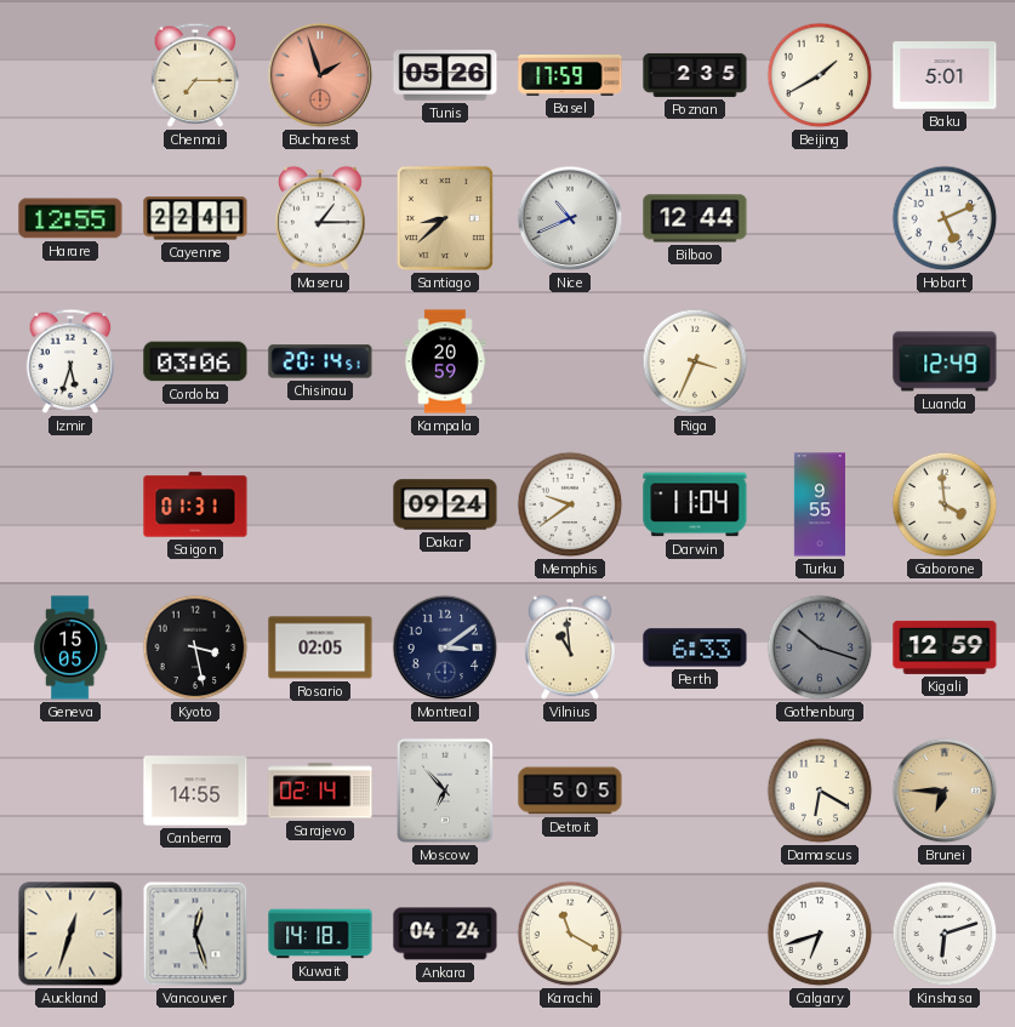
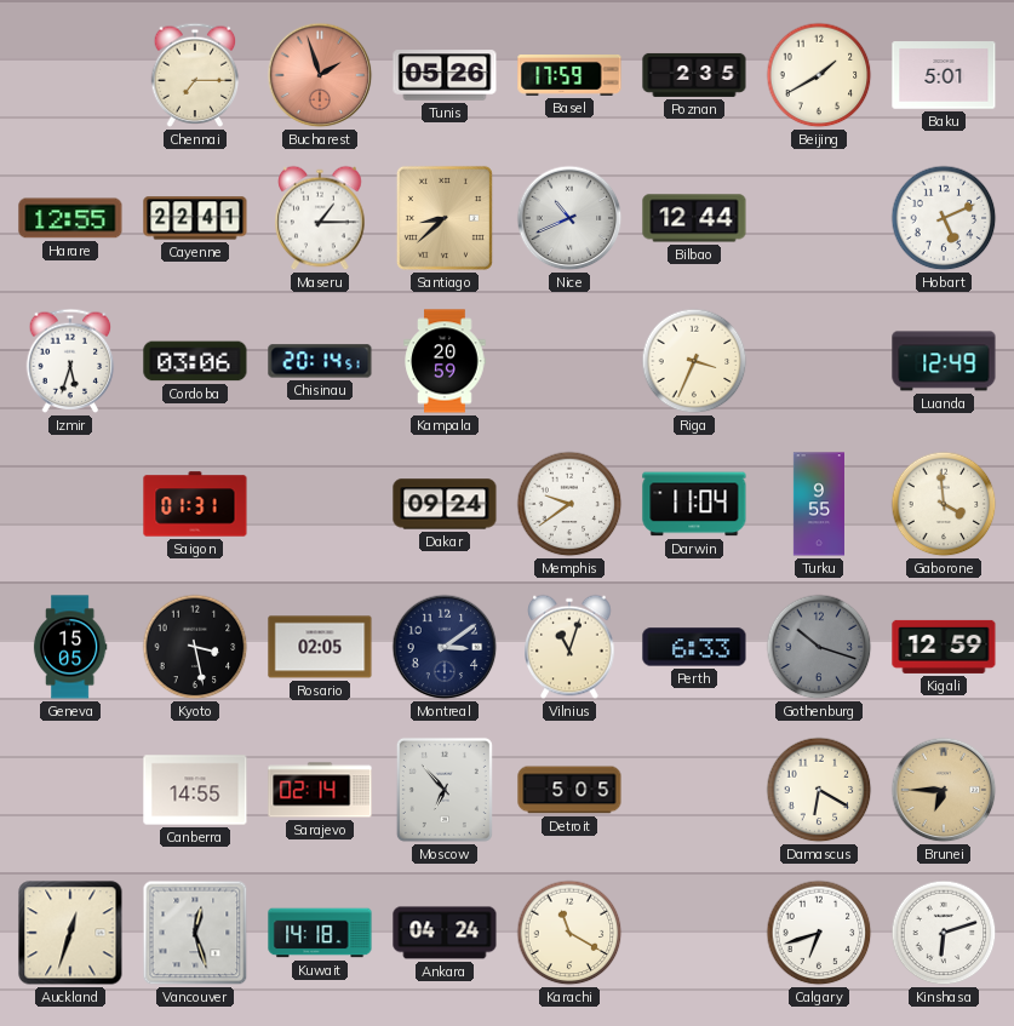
Vilnius: 10:59 -> 11:03
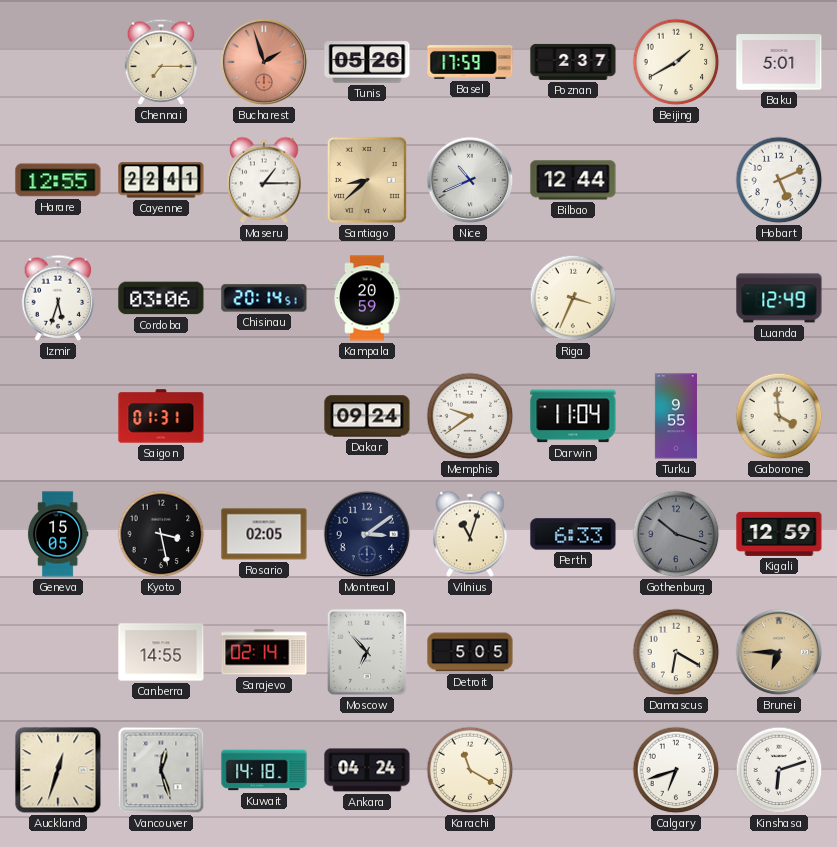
Poznan: 2:35 -> 2:37
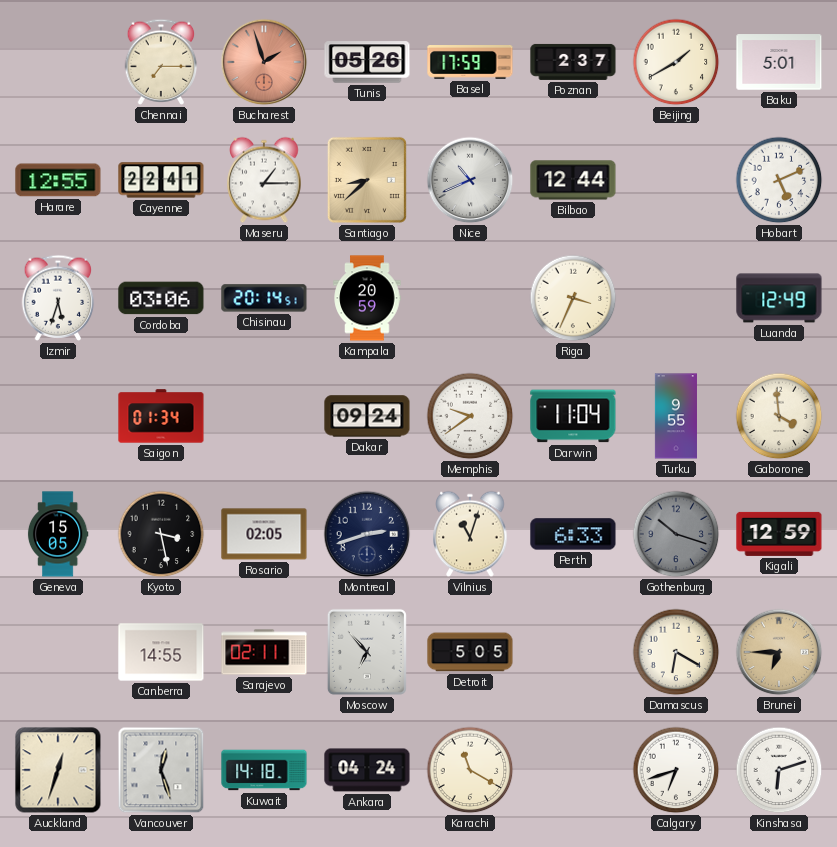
Saigon: 01:31 -> 01:34
Montreal: 3:09 -> 2:42
Sarajevo: 02:14 -> 02:11
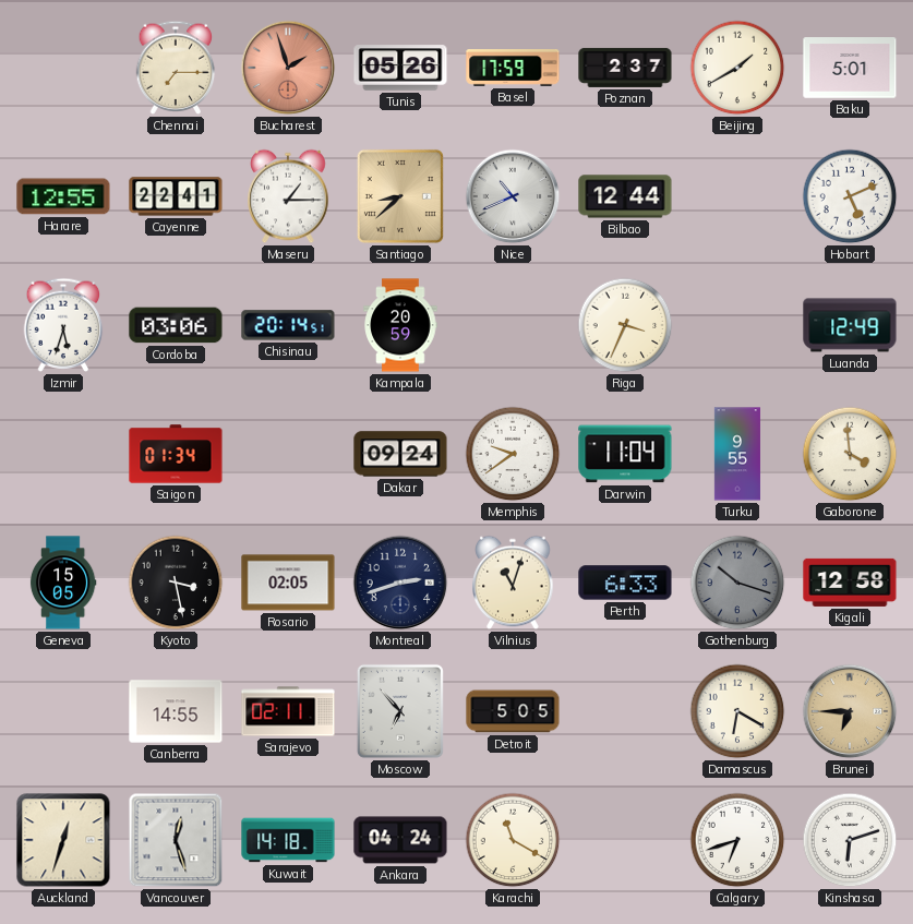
Kigali: 12:59 -> 12:58
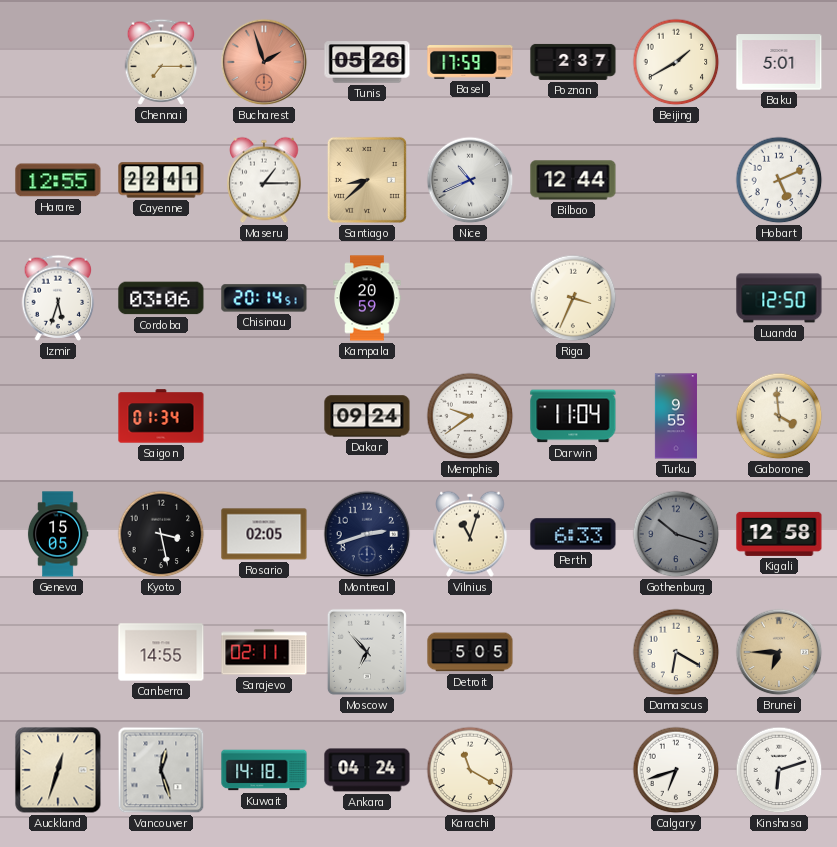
Luanda: 12:49 -> 12:50
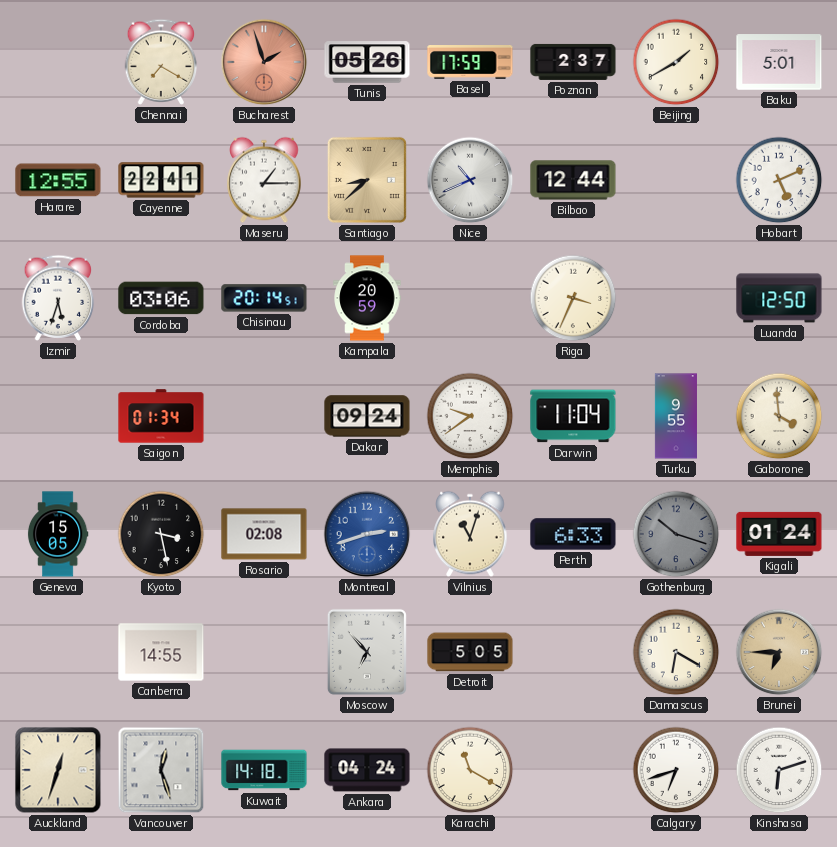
Chennai: 7:15 -> 7:20
Rosario: 02:05 -> 02:08
Montreal dial: navy -> blue
Kigali: 12:58 -> 01:24
Sarajevo: 02:11 -> none
